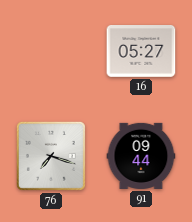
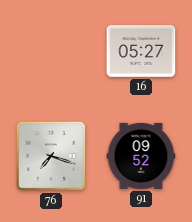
91: 09:44 -> 09:52
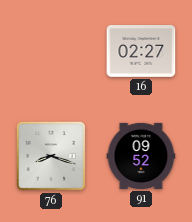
16: 05:27 -> 02:27
76: 7:18 -> 8:18
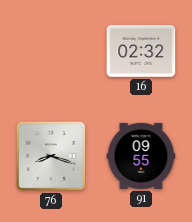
16: 02:27 -> 02:32
91: 09:52 -> 09:55
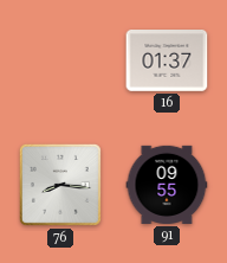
16: 02:32 -> 01:37
76: 8:18 -> 8:16
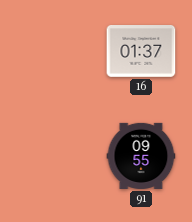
76: 8:16 -> none
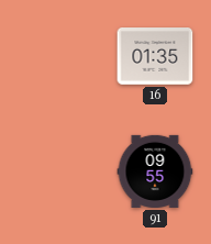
16: 01:37 -> 01:35
